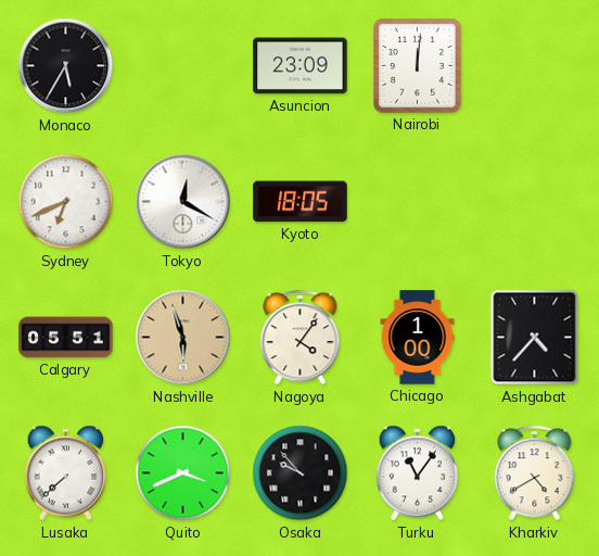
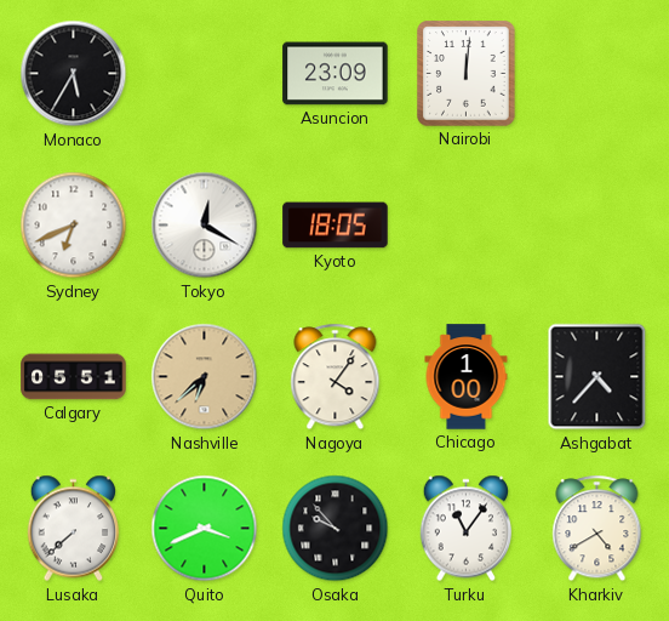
Nashville: 5:57 -> 6:38
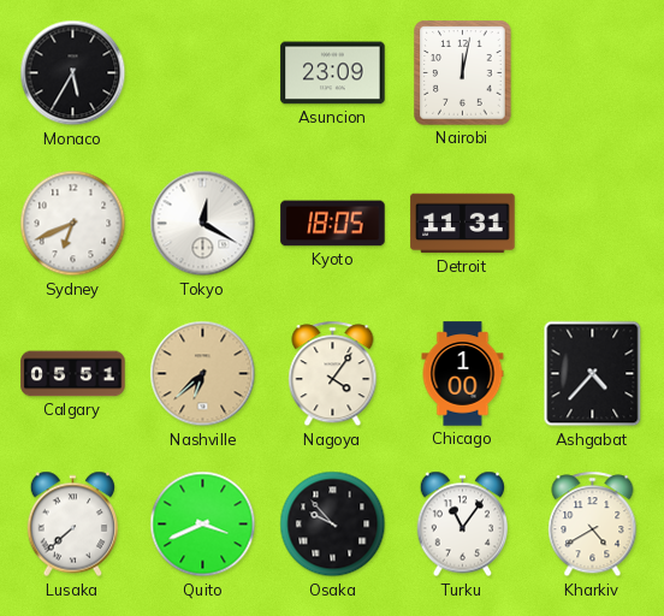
Nairobi: 12:01 -> 12:02
Detroit: none -> 11:31
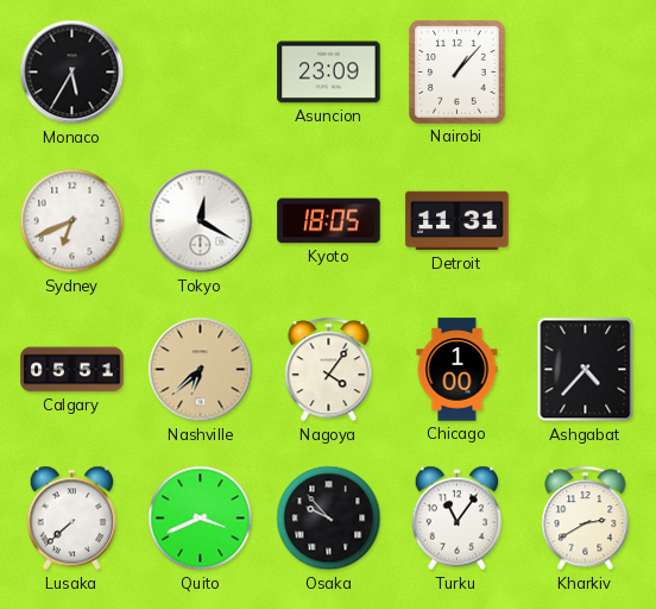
Nairobi: 12:02 -> 1:07
Kharkiv: 4:40 -> 2:40
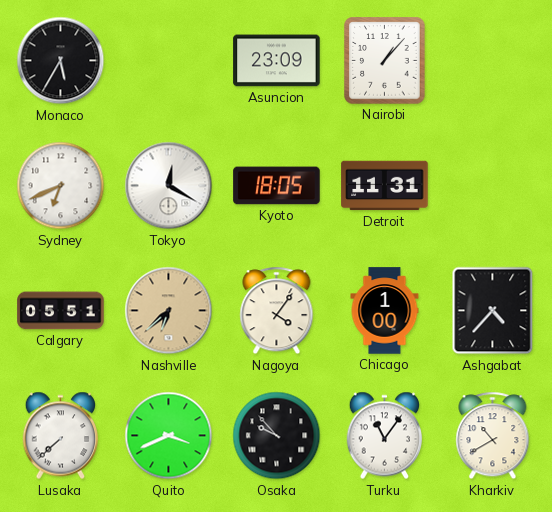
Kharkiv: 2:40 -> 10:40
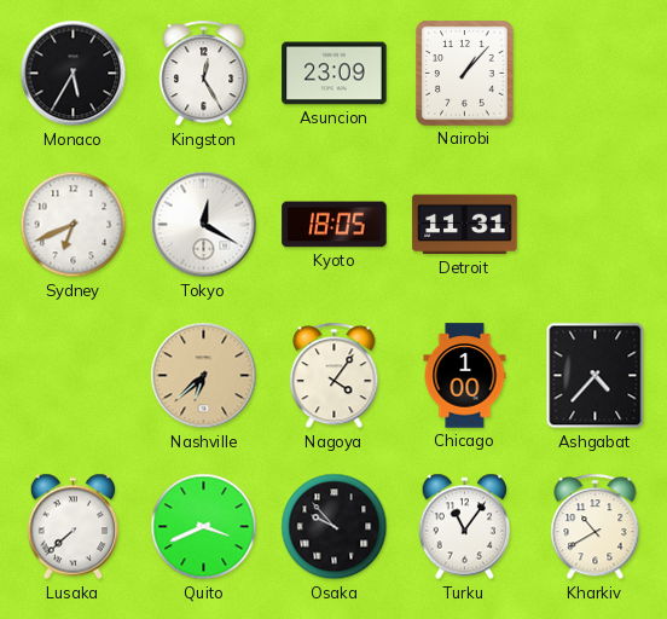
Kingston: none -> 12:25
Calgary: 05:51 -> none
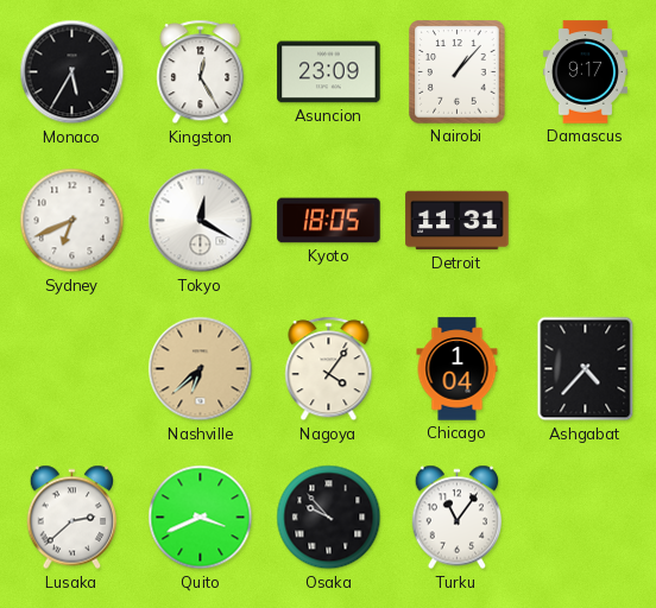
Damascus: none -> 9:17
Chicago: 1:00 -> 1:04
Lusaka: 7:38 -> 2:38
Kharkiv: 10:40 -> none
